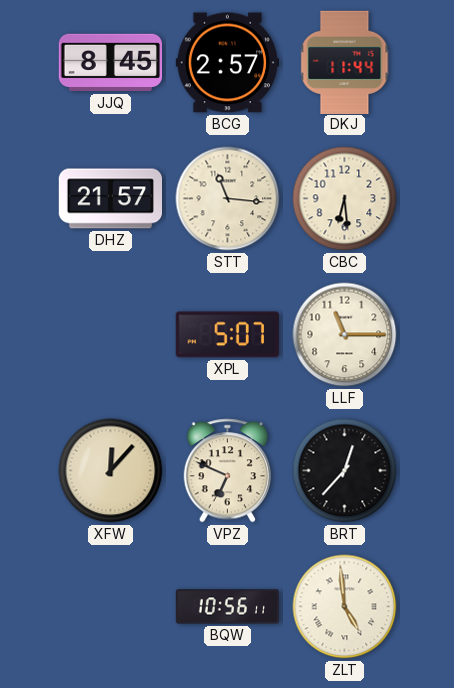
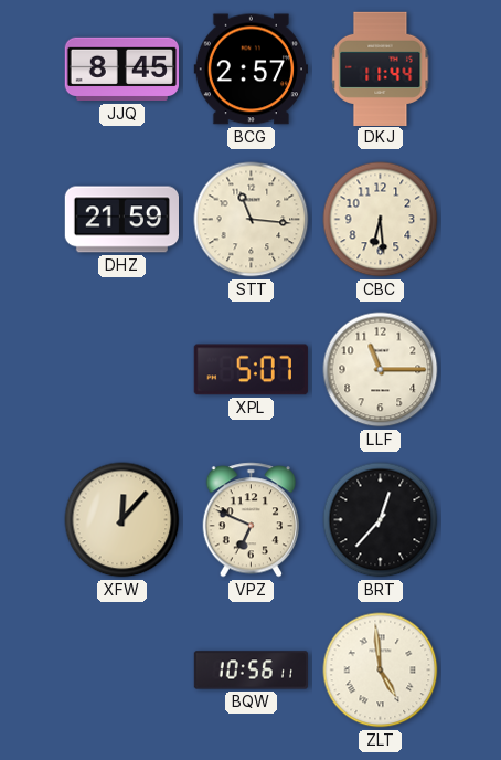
DHZ: 21:57 -> 21:59
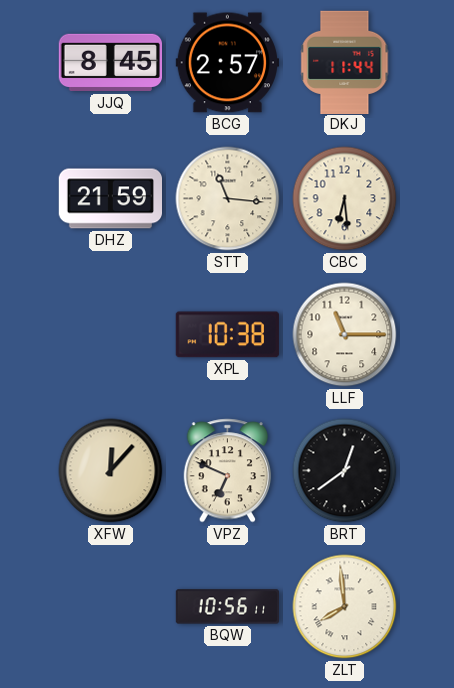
XPL: 5:07 -> 10:38
BRT: 12:37 -> 12:39
ZLT: 4:59 -> 7:59
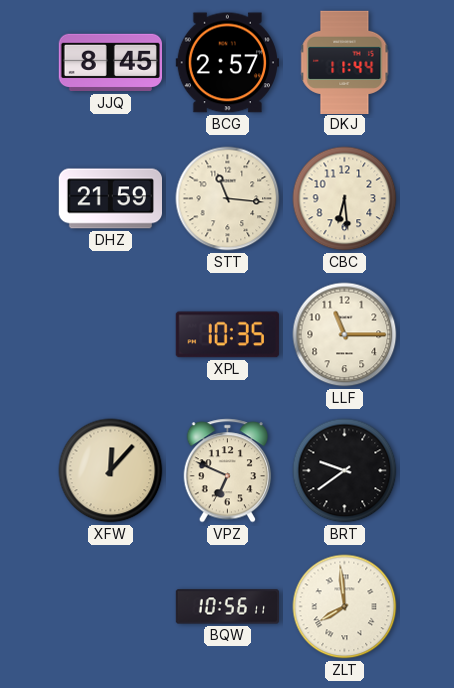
XPL: 10:38 -> 10:35
BRT: 12:39 -> 9:39
